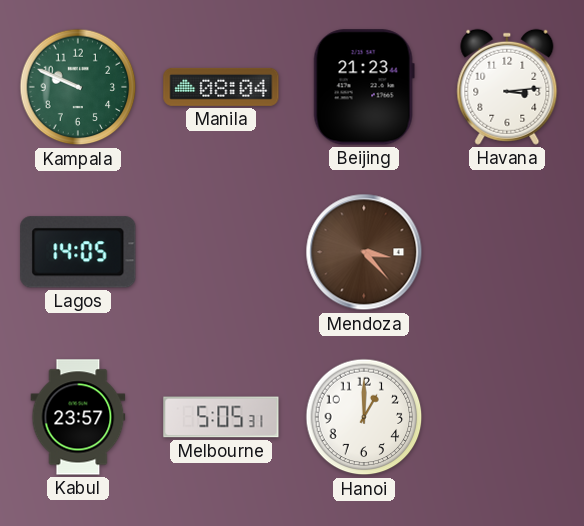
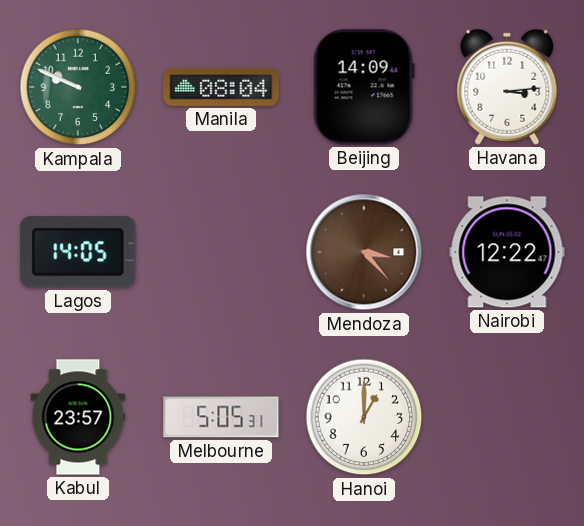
Beijing: 21:23 -> 14:09
Nairobi: none -> 12:22
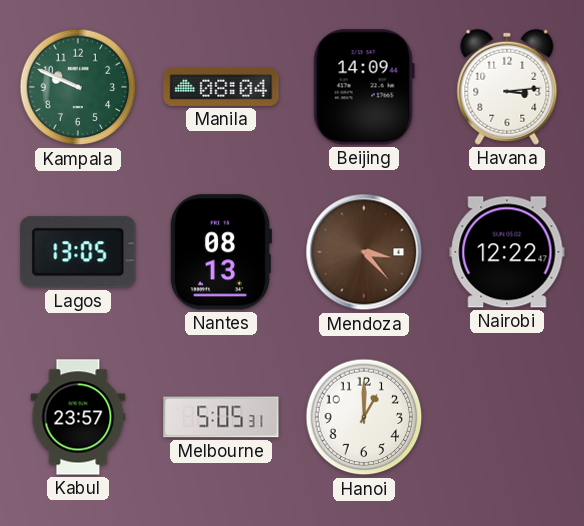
Lagos: 14:05 -> 13:05
Nantes: none -> 08:13
